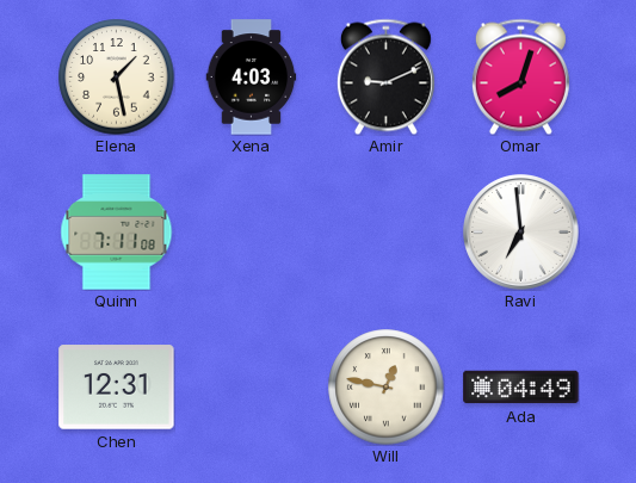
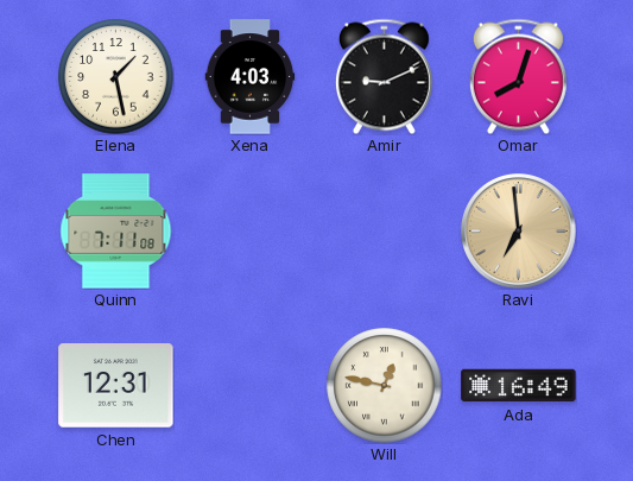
Ravi dial: white -> champagne
Ada: 04:49 -> 16:49
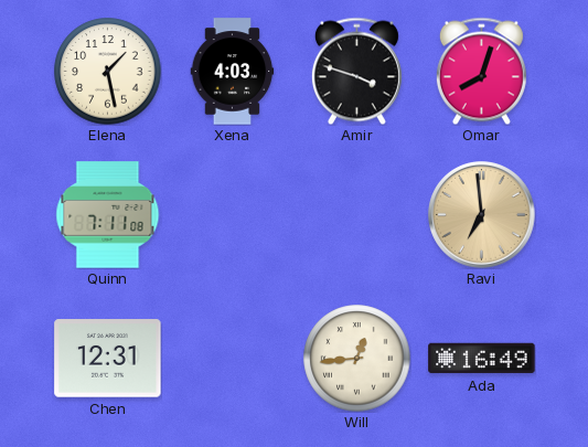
Amir: 9:11 -> 3:48
Will: 12:47 -> 12:44
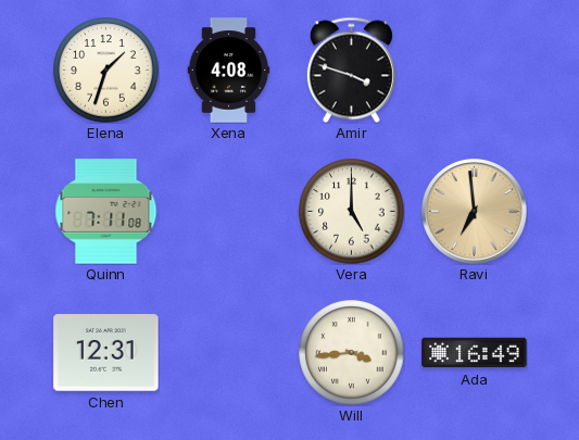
Elena: 1:28 -> 1:33
Xena: 4:03 -> 4:08
Omar: 8:03 -> none
Vera: none -> 5:00
Will: 12:44 -> 3:44
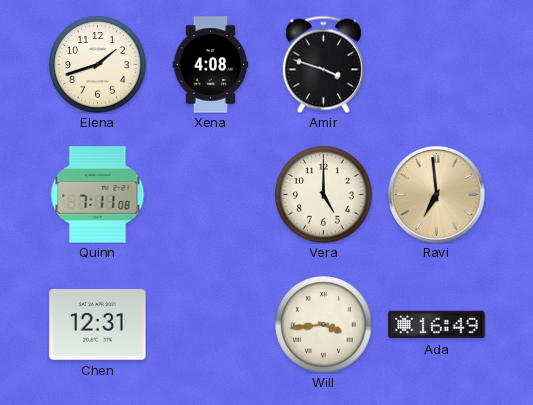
Elena: 1:33 -> 1:42
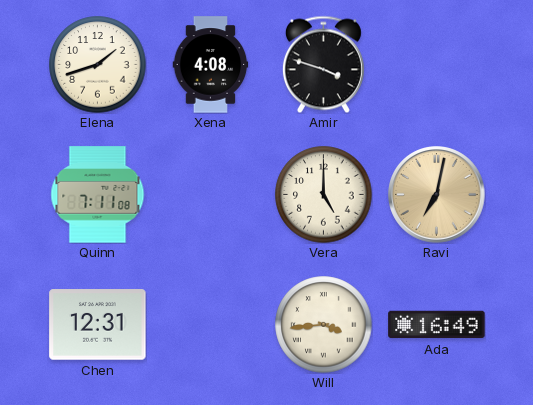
Ravi: 6:59 -> 7:02
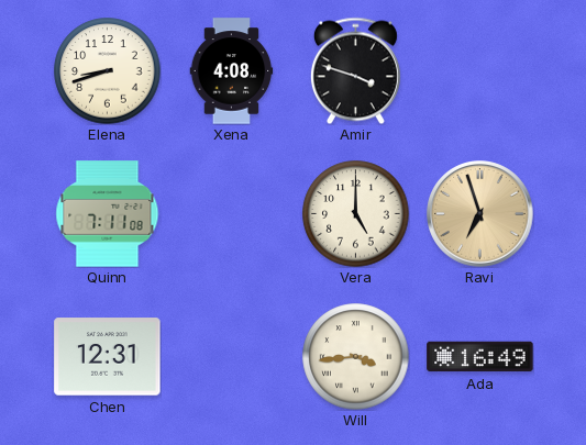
Elena: 1:42 -> 8:42
Ravi: 7:02 -> 6:57
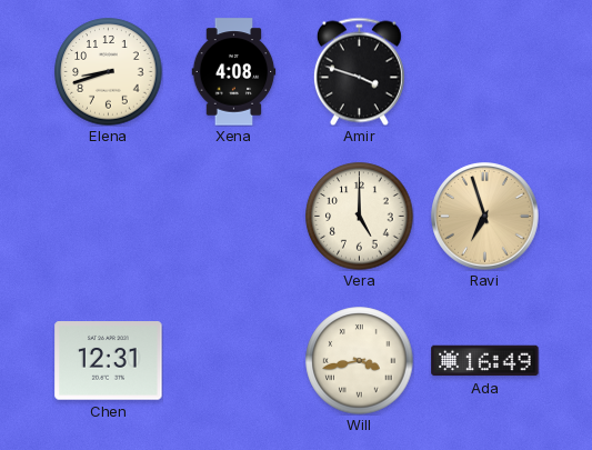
Quinn: 7:11 -> none
Will: 3:44 -> 3:43
